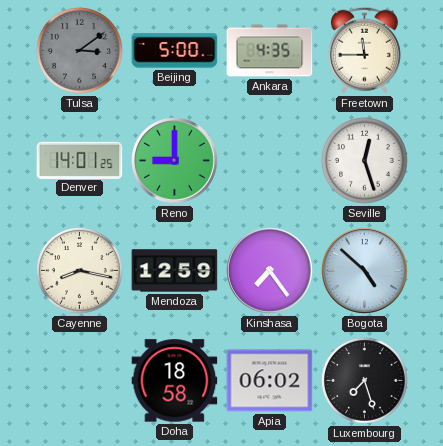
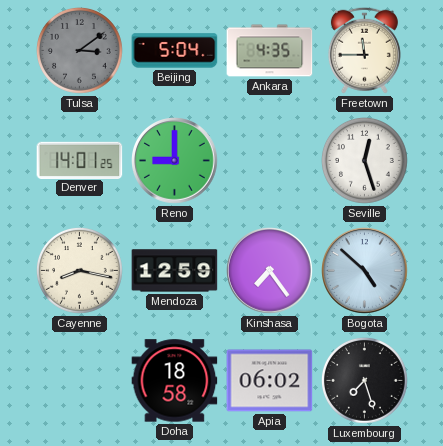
Beijing: 5:00 -> 5:04
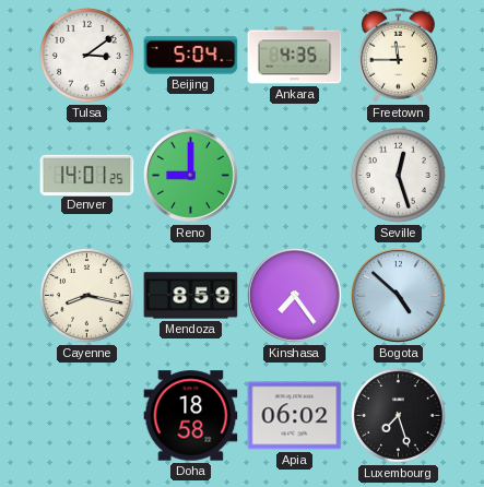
Tulsa dial: grey -> white
Mendoza: 12:59 -> 8:59
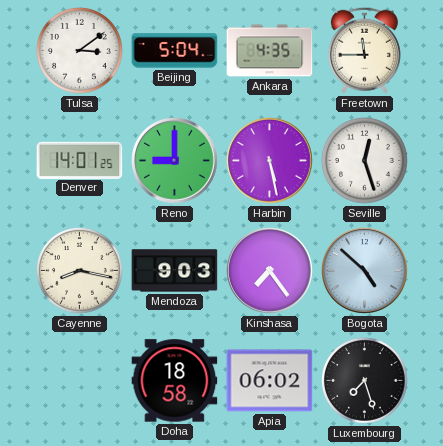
Harbin: none -> 5:28
Mendoza: 8:59 -> 9:03
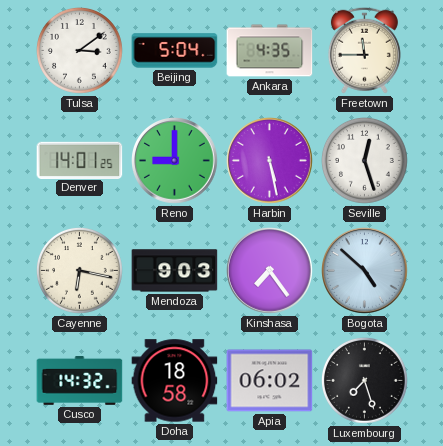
Cayenne: 8:17 -> 6:17
Cusco: none -> 14:32
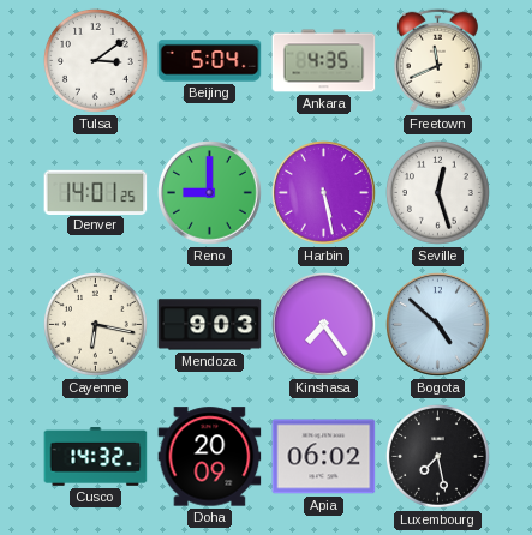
Freetown: 11:45 -> 11:41
Doha: 18:58 -> 20:09
Luxembourg: 7:27 -> 7:28
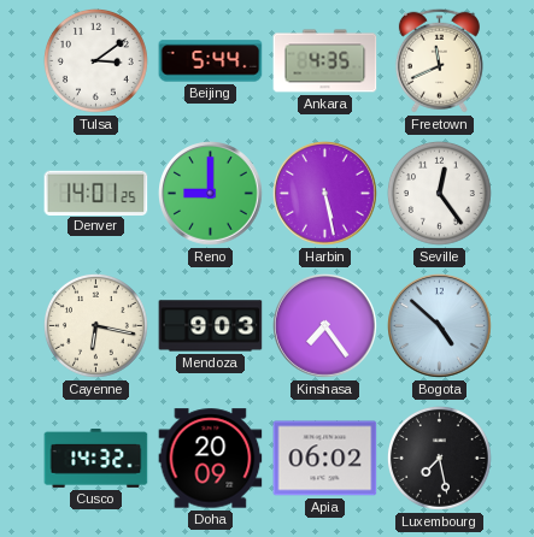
Beijing: 5:04 -> 5:44
Seville: 12:27 -> 12:24
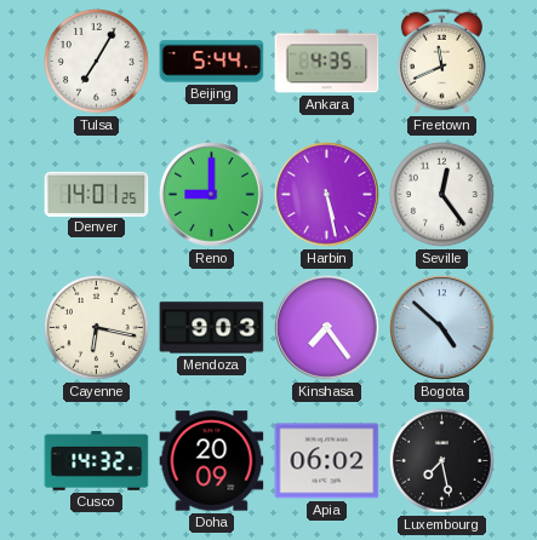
Tulsa: 3:09 -> 7:05
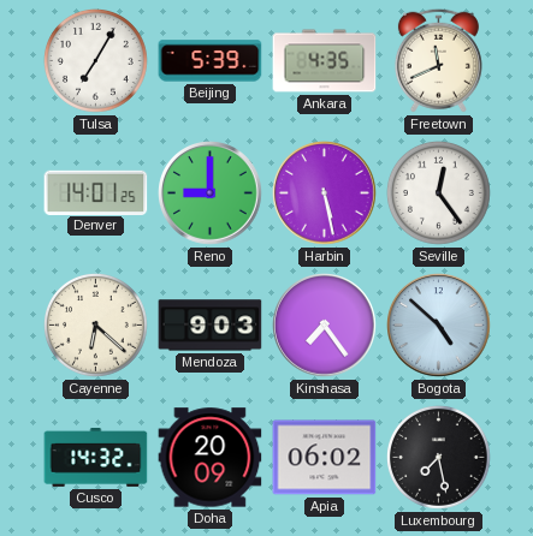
Beijing: 5:44 -> 5:39
Cayenne: 6:17 -> 6:22
